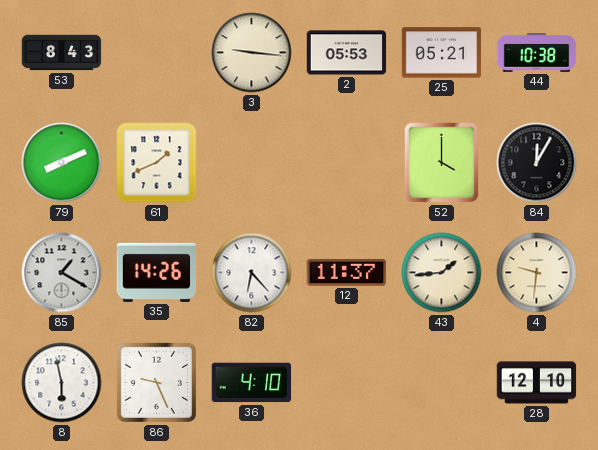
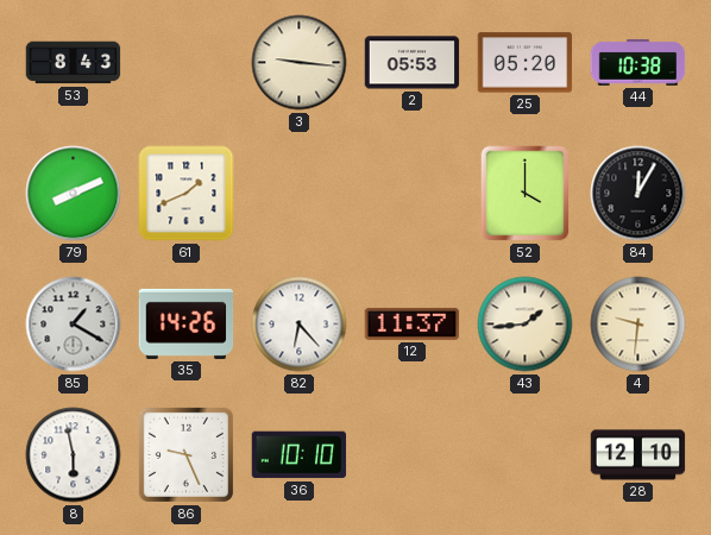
25: 05:21 -> 05:20
36: 4:10 -> 10:10
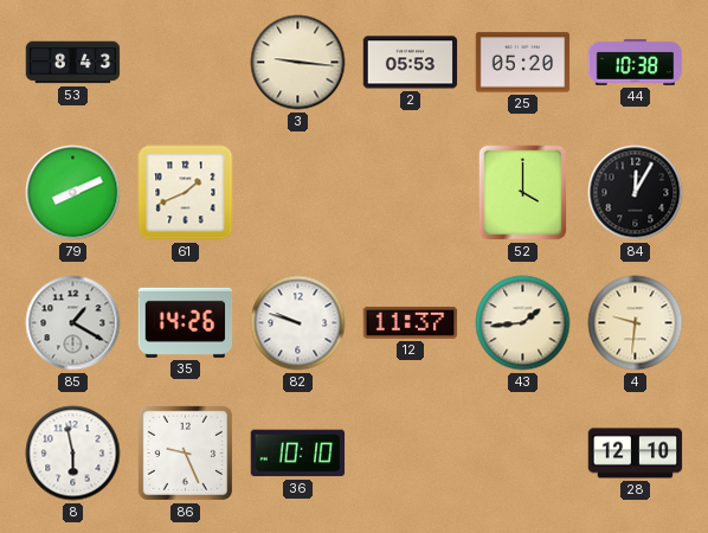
82: 6:23 -> 9:48
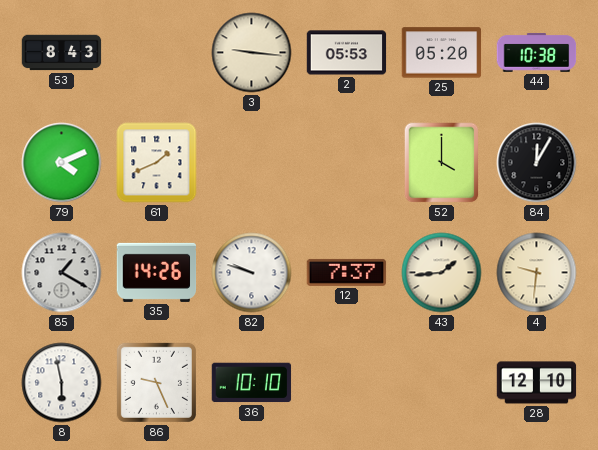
79: 8:11 -> 4:11
12: 11:37 -> 7:37
